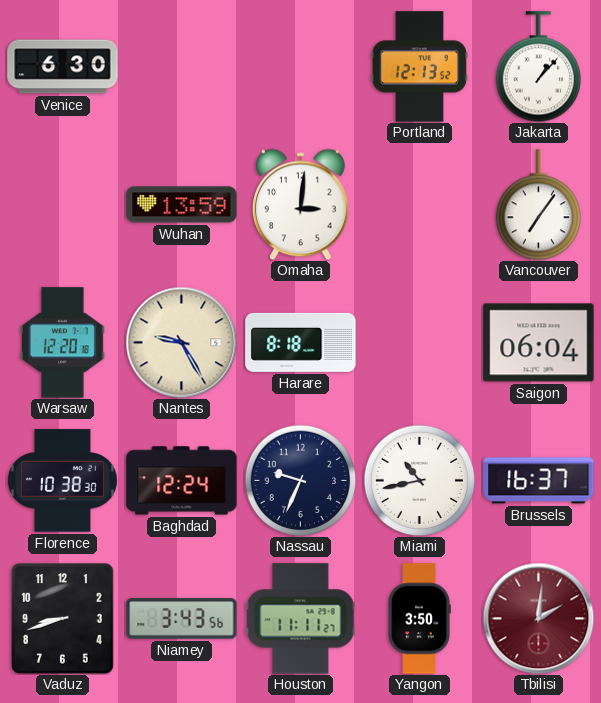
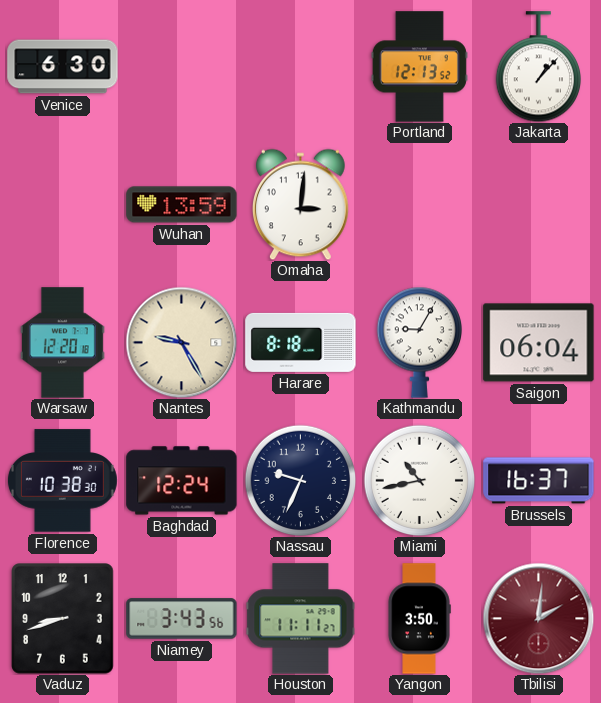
Vancouver: 7:06 -> none
Kathmandu: none -> 9:05
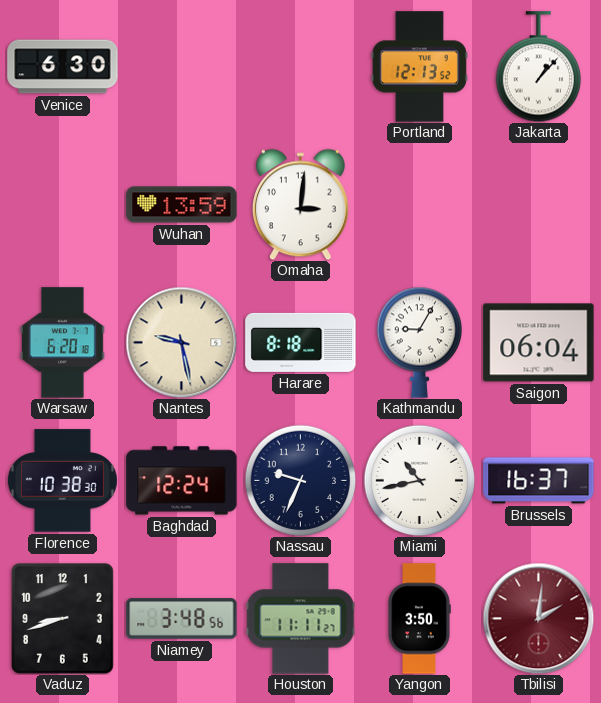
Warsaw: 12:20 -> 6:20
Nantes: 9:25 -> 9:28
Niamey: 3:43 -> 3:48
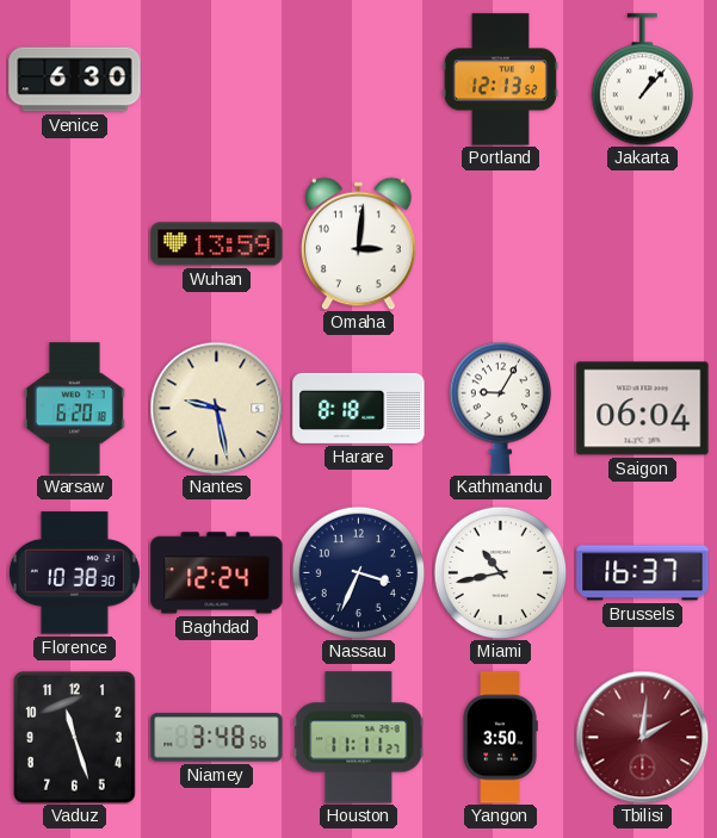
Nassau: 9:34 -> 3:34
Vaduz: 8:42 -> 11:27
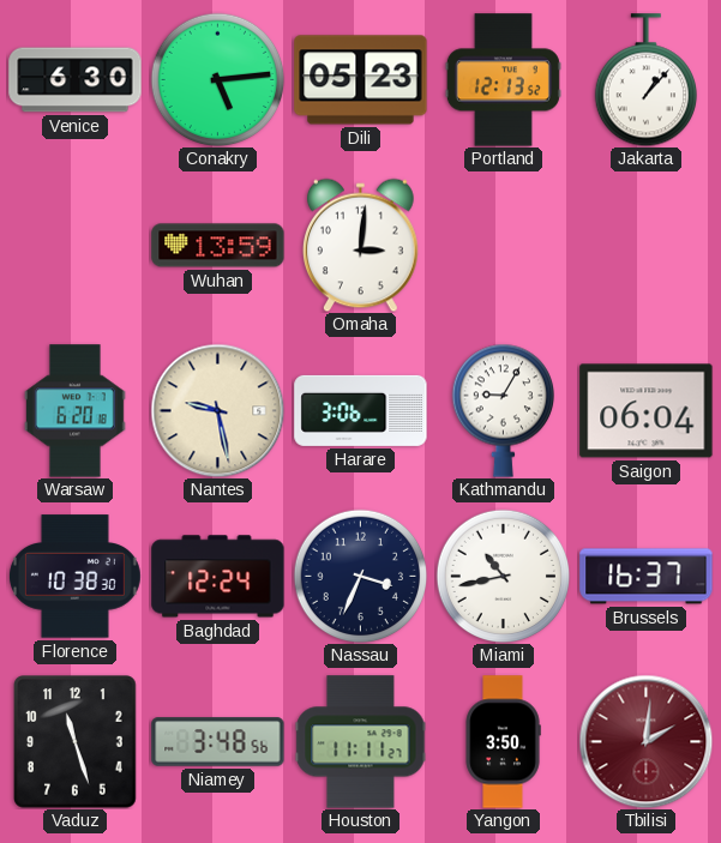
Conakry: none -> 5:14
Dili: none -> 05:23
Harare: 8:18 -> 3:06
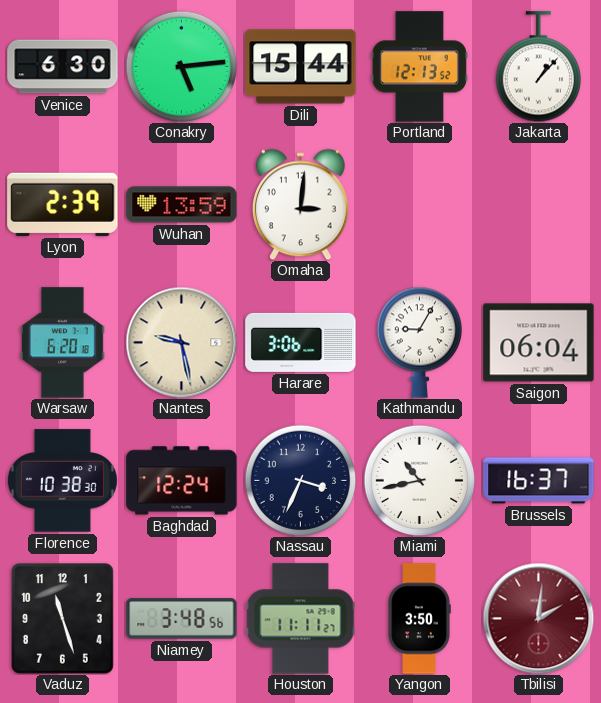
Dili: 05:23 -> 15:44
Lyon: none -> 2:39
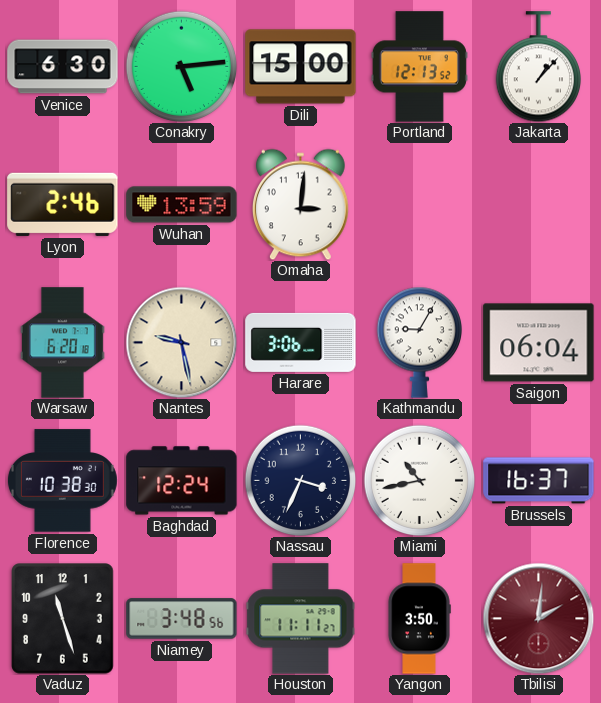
Dili: 15:44 -> 15:00
Lyon: 2:39 -> 2:46
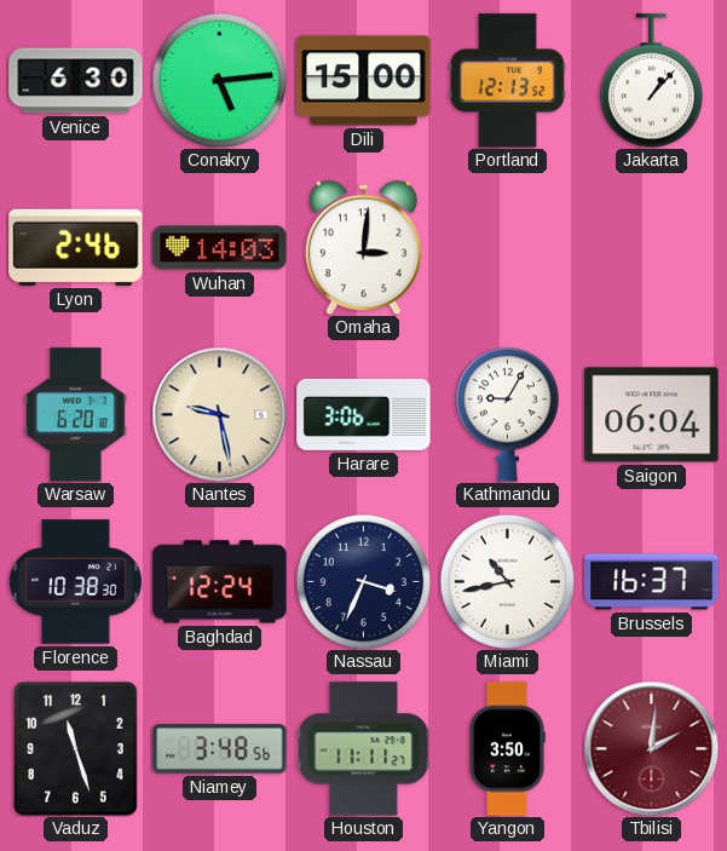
Wuhan: 13:59 -> 14:03
